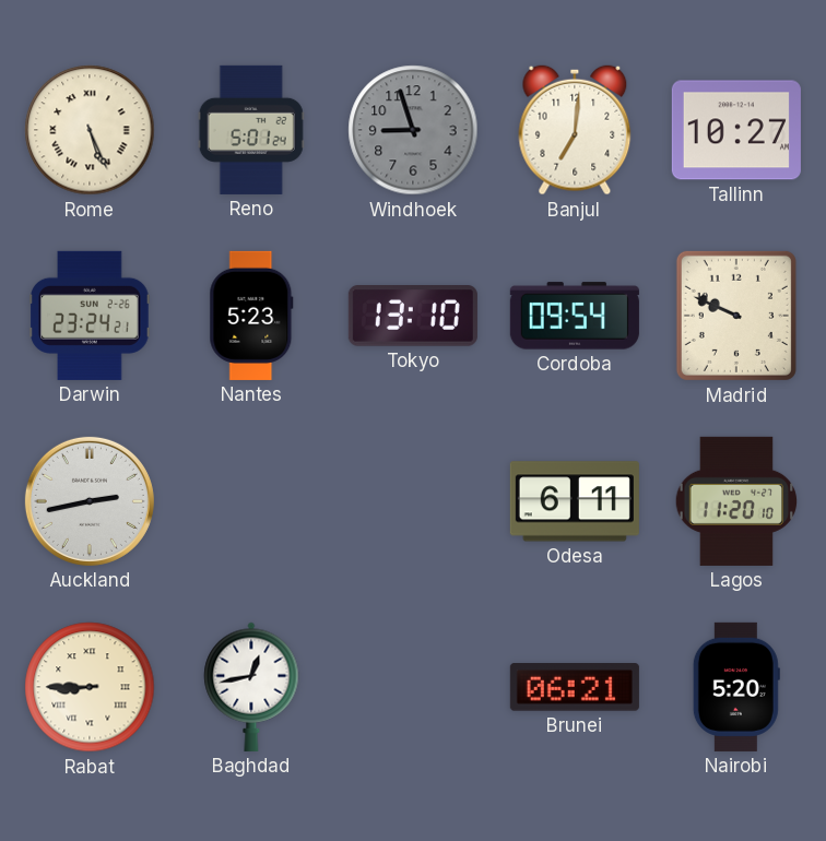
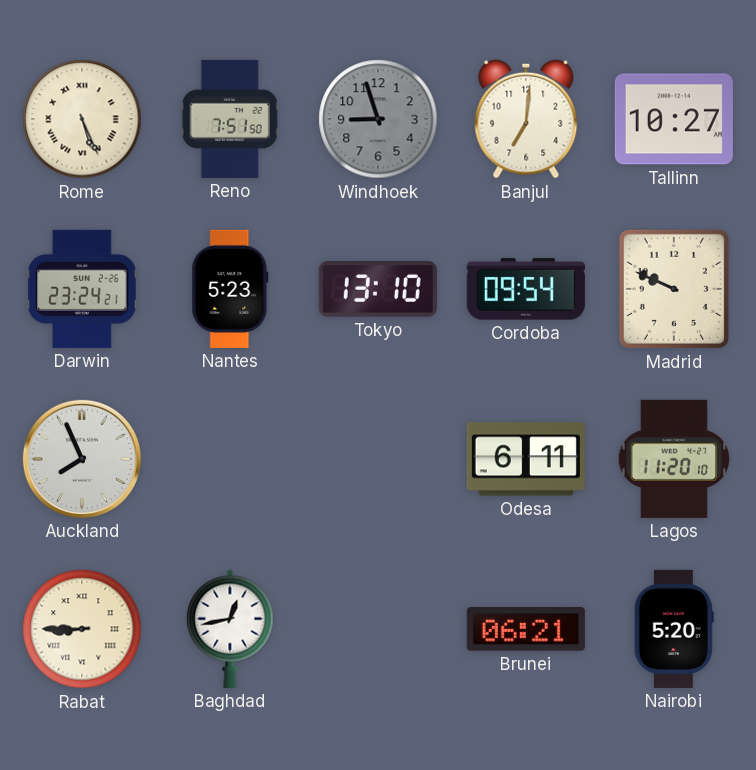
Reno: 5:01 -> 7:51
Auckland: 2:43 -> 7:56
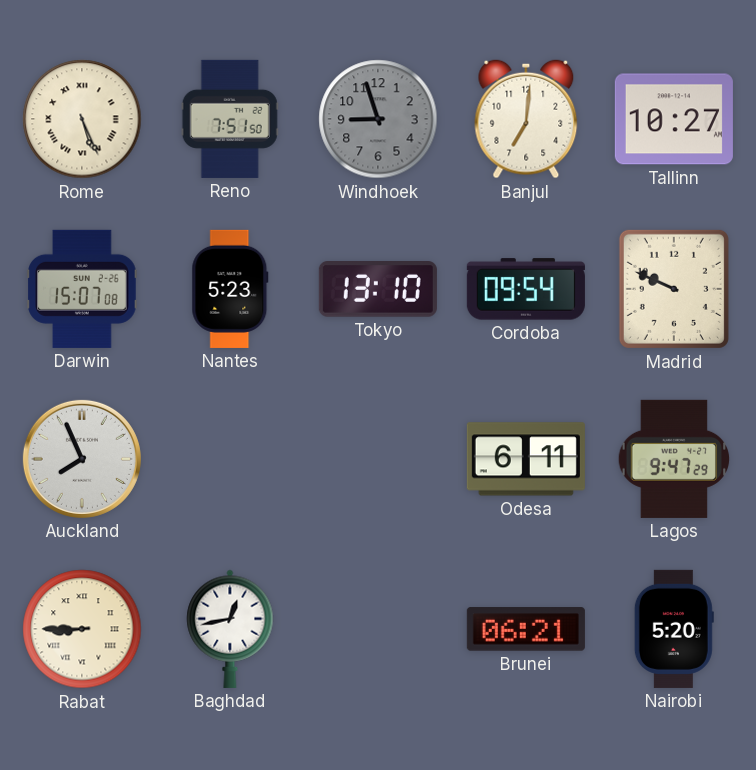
Darwin: 23:24 -> 15:07
Lagos: 11:20 -> 9:47
